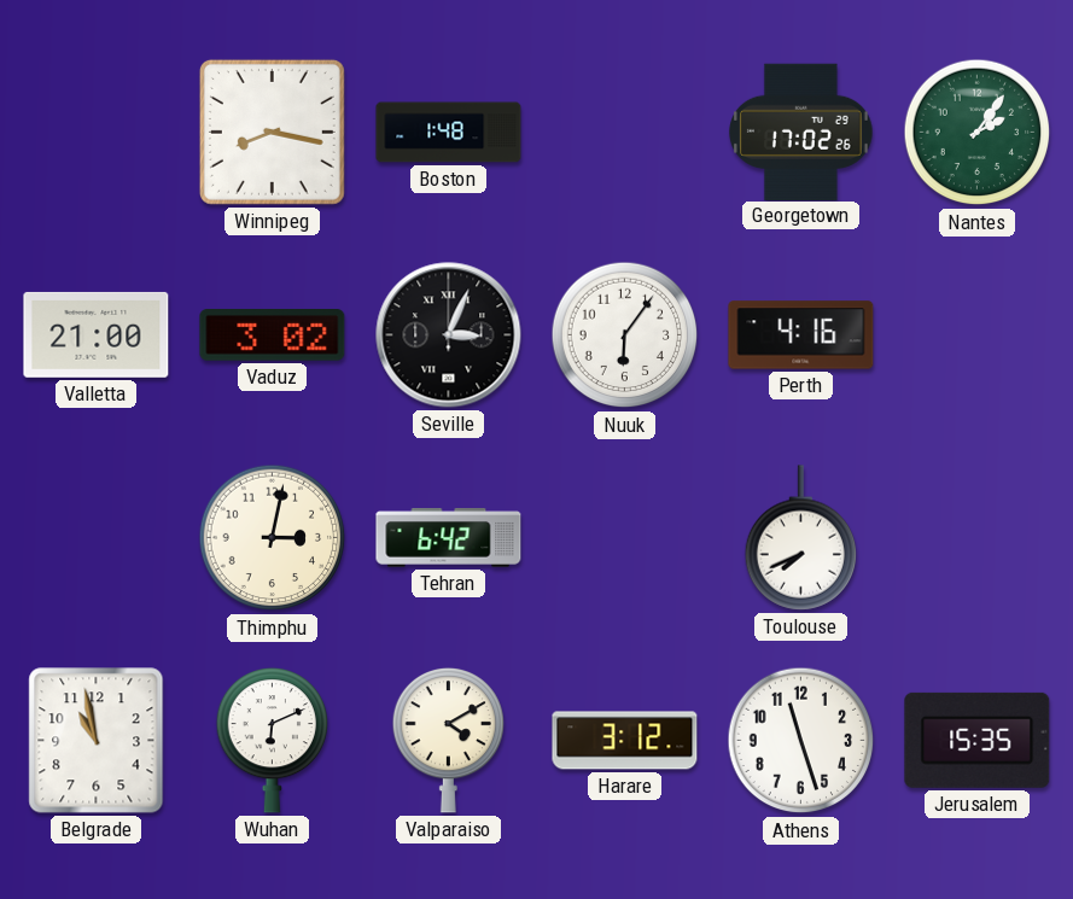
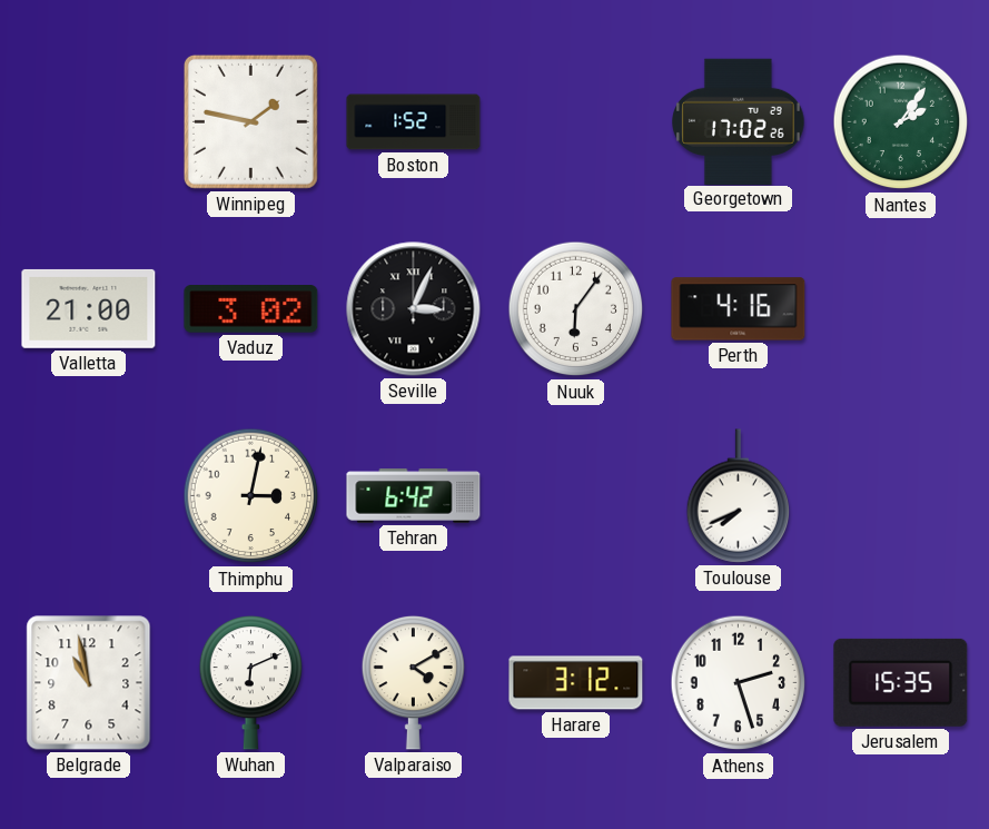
Winnipeg: 8:17 -> 1:47
Boston: 1:48 -> 1:52
Athens: 11:27 -> 2:27
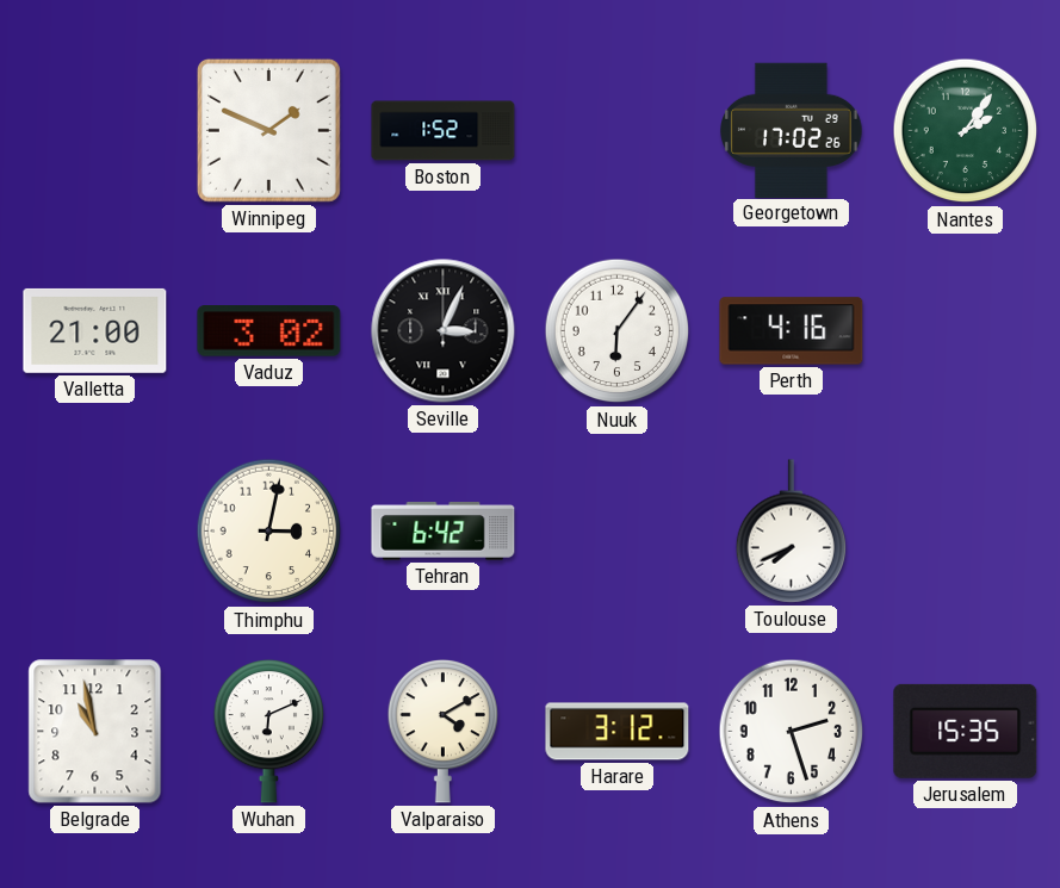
Winnipeg: 1:47 -> 1:49
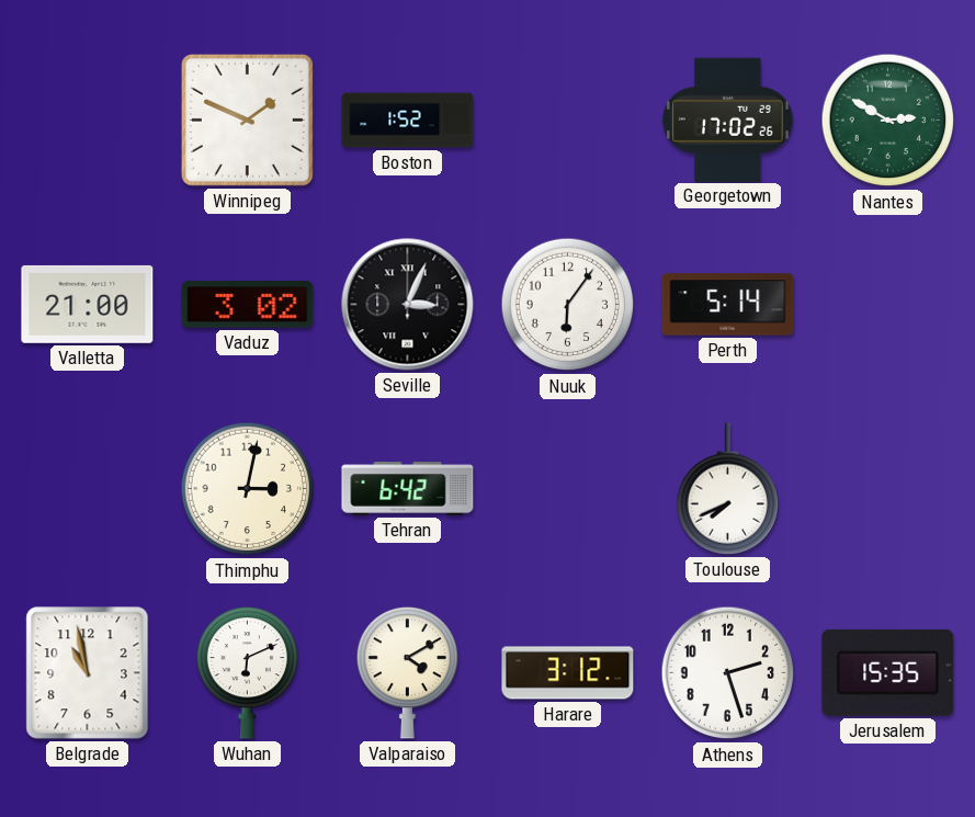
Nantes: 2:06 -> 2:50
Perth: 4:16 -> 5:14
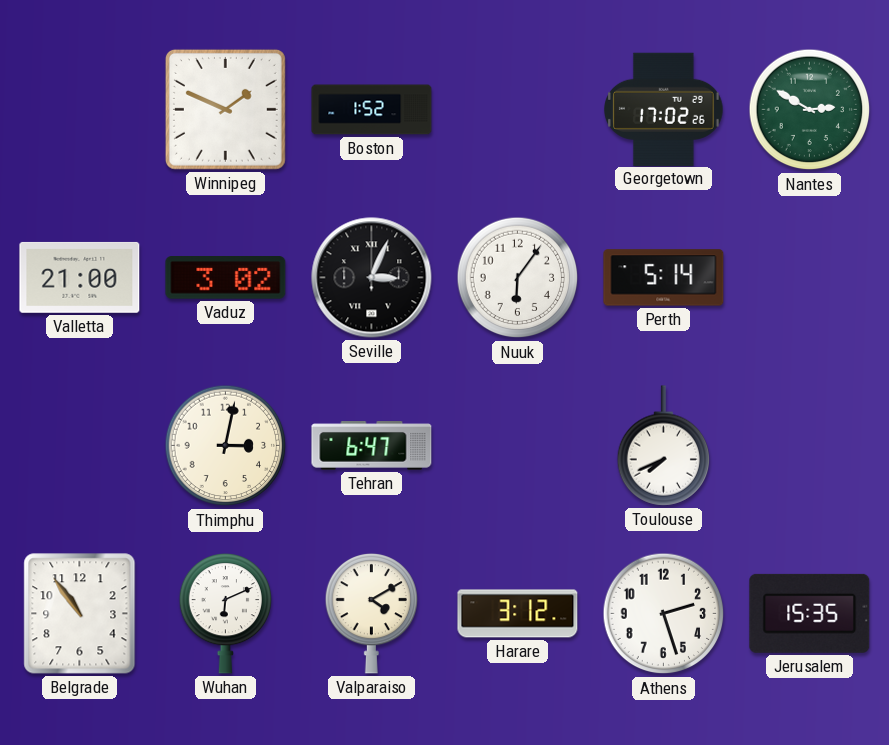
Tehran: 6:42 -> 6:47
Belgrade: 10:58 -> 10:54
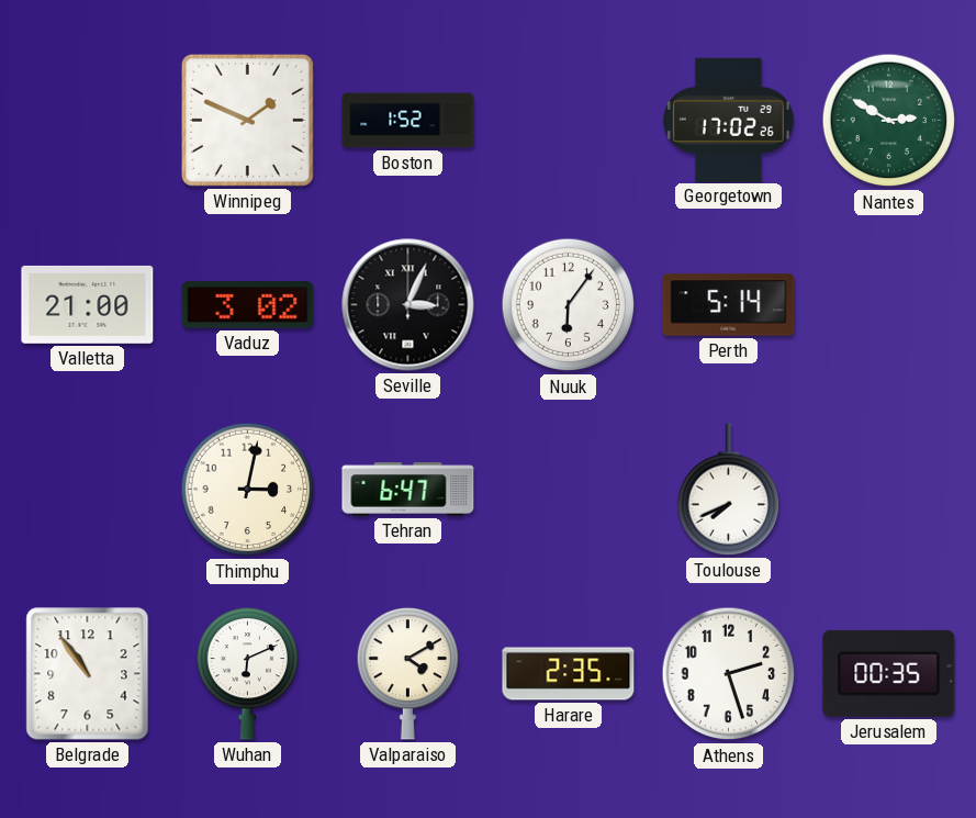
Harare: 3:12 -> 2:35
Jerusalem: 15:35 -> 00:35
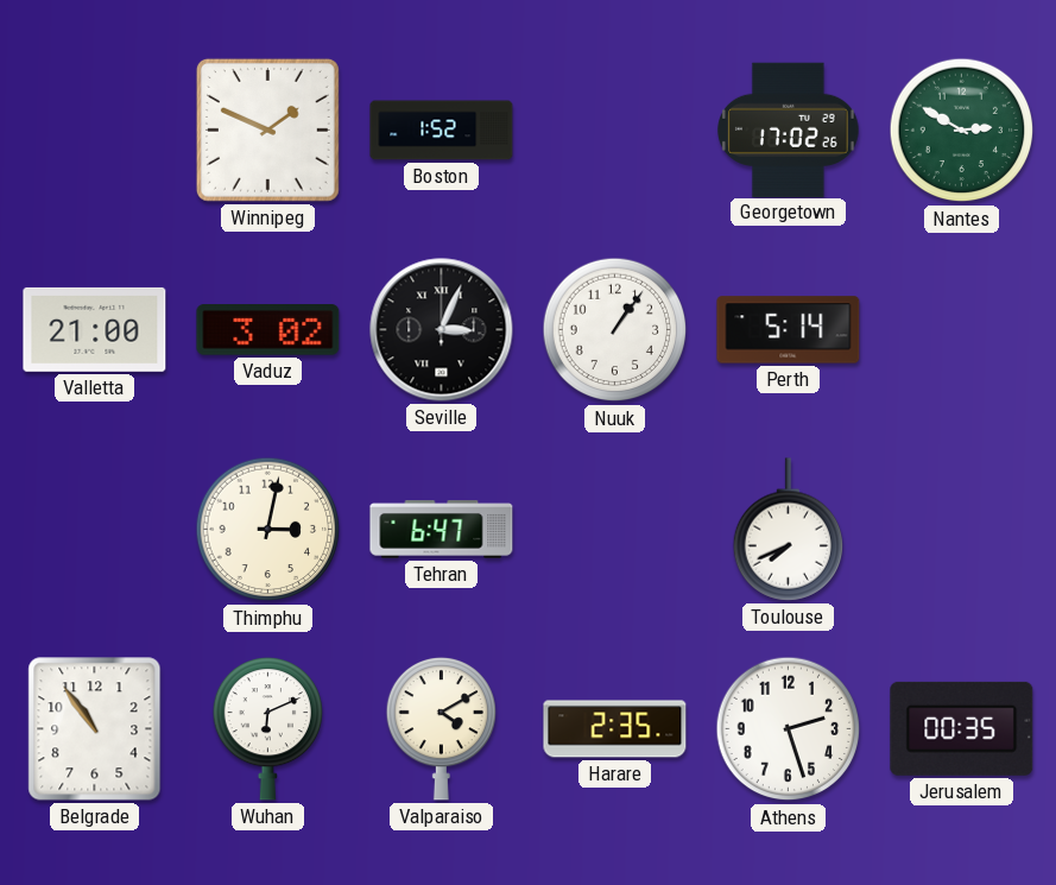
Nuuk: 6:06 -> 1:06
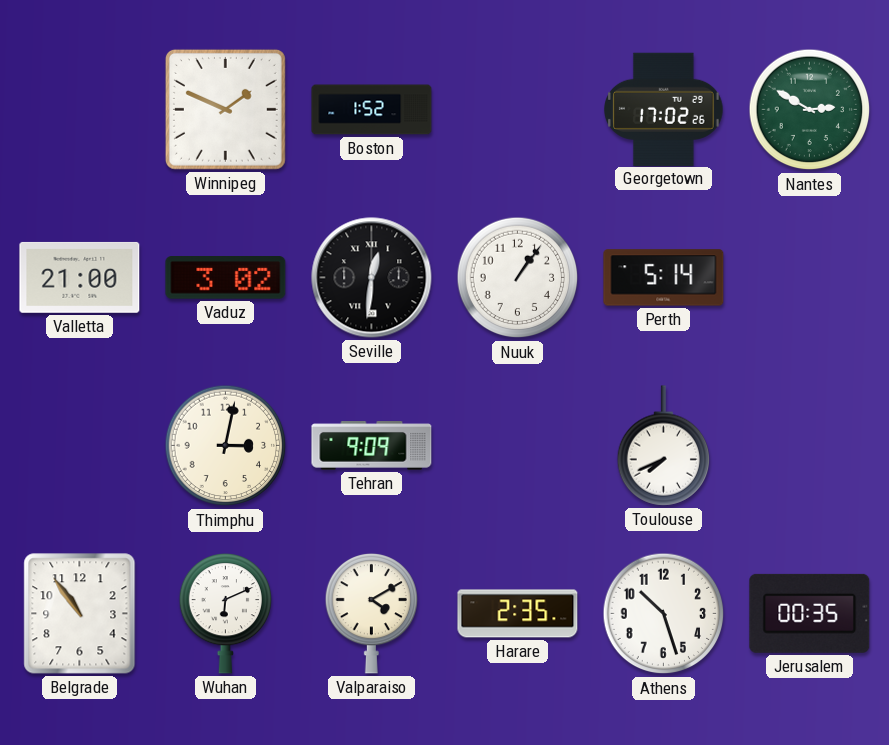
Seville: 3:04 -> 12:31
Tehran: 6:47 -> 9:09
Athens: 2:27 -> 10:27
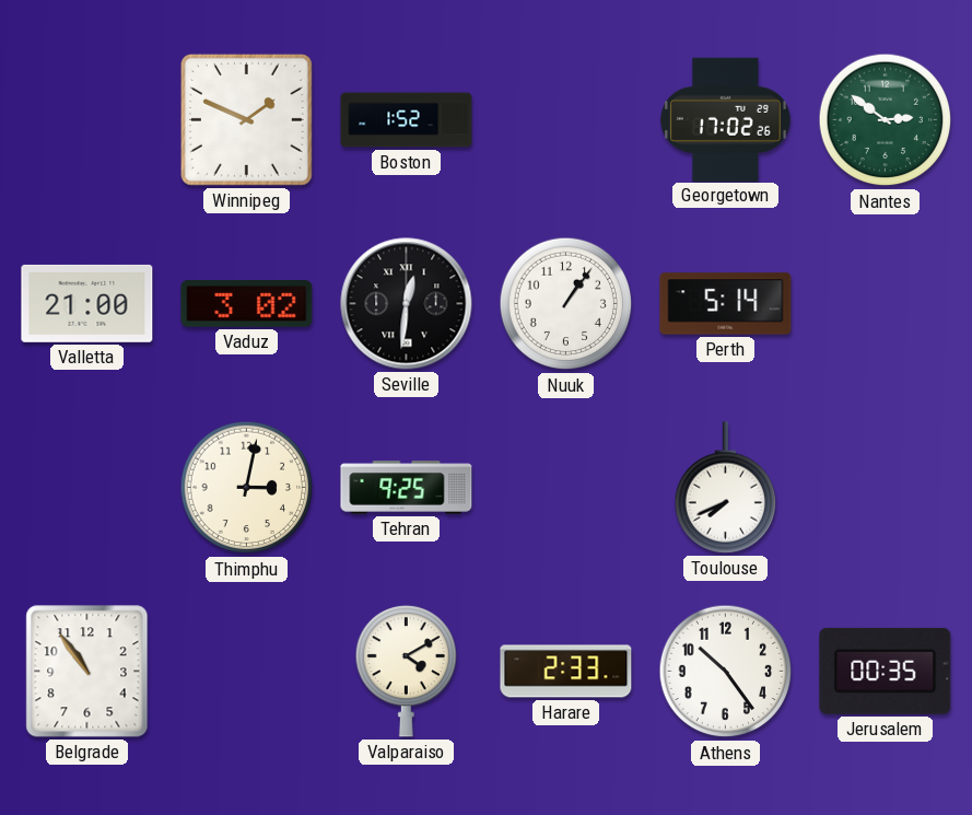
Nantes: 2:50 -> 2:51
Tehran: 9:09 -> 9:25
Wuhan: 6:11 -> none
Harare: 2:35 -> 2:33
Athens: 10:27 -> 10:24
